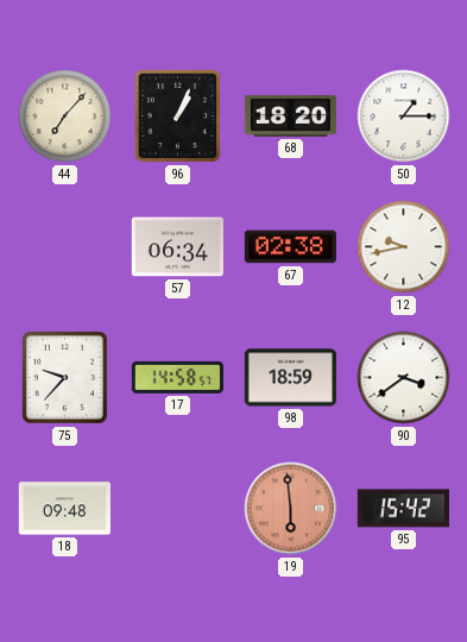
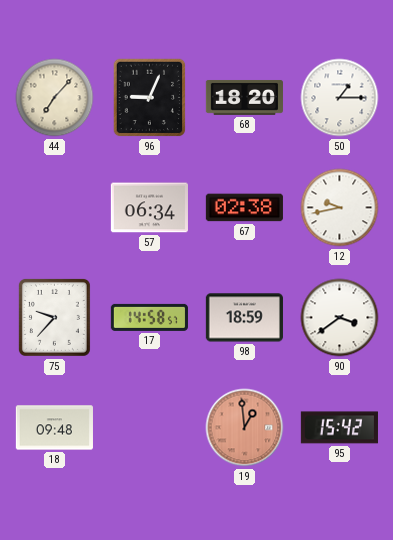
96: 1:04 -> 9:04
19: 5:59 -> 12:59
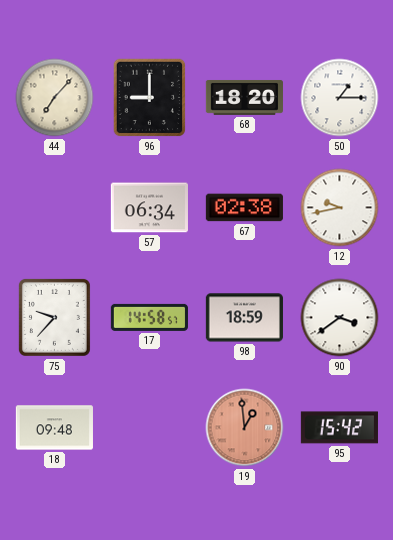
96: 9:04 -> 9:00
